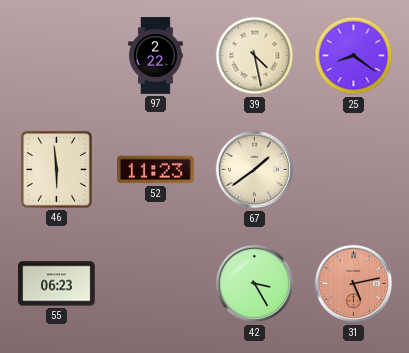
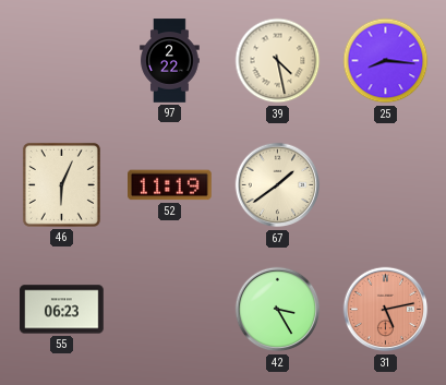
25: 8:21 -> 8:16
46: 5:59 -> 6:04
52: 11:23 -> 11:19
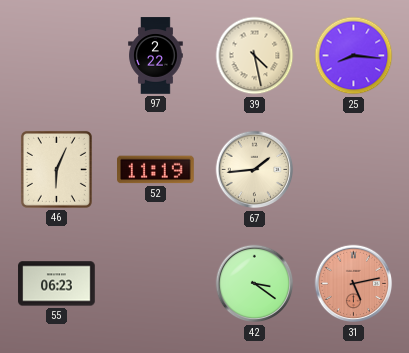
67: 1:39 -> 1:44
42: 3:25 -> 3:21
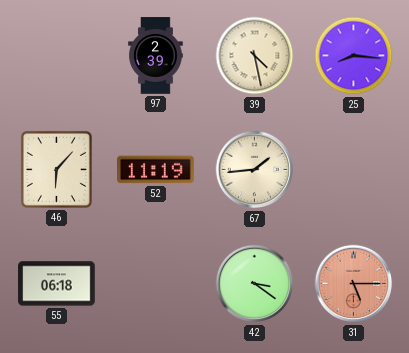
97: 2:22 -> 2:39
46: 6:04 -> 6:07
55: 06:23 -> 06:18
31: 5:13 -> 5:15
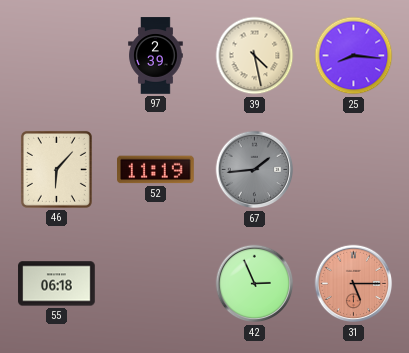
67 dial: cream -> grey
42: 3:21 -> 2:56
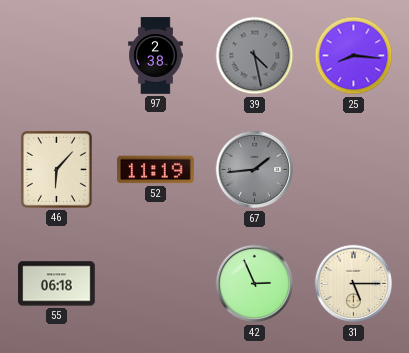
97: 2:39 -> 2:38
39 dial: cream -> grey
31 dial: salmon -> cream
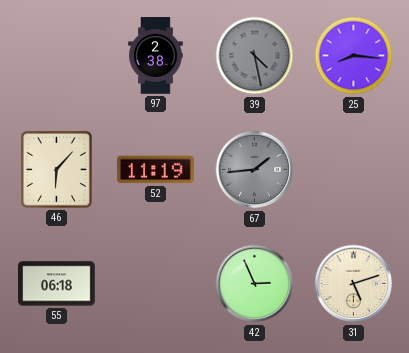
31: 5:15 -> 5:12
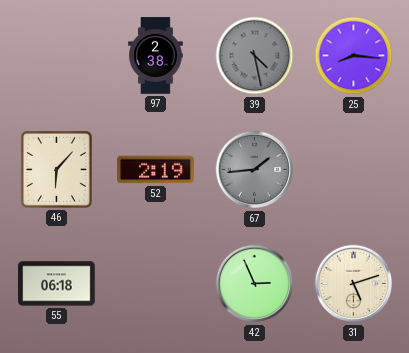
52: 11:19 -> 2:19
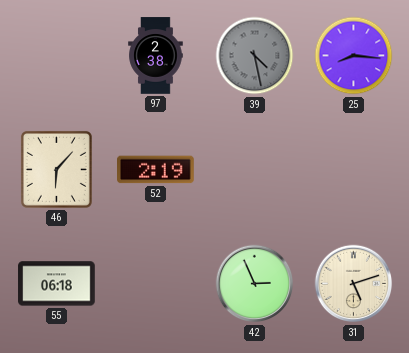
67: 1:44 -> none
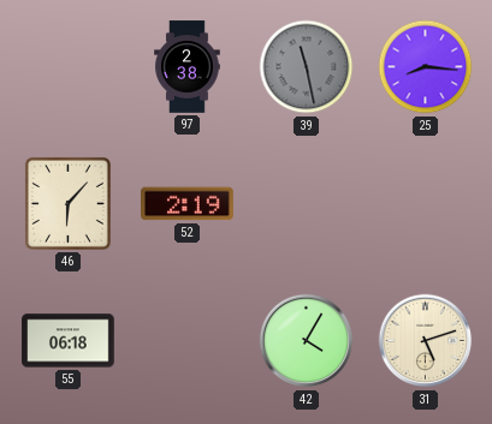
39: 4:28 -> 11:28
42: 2:56 -> 4:05
